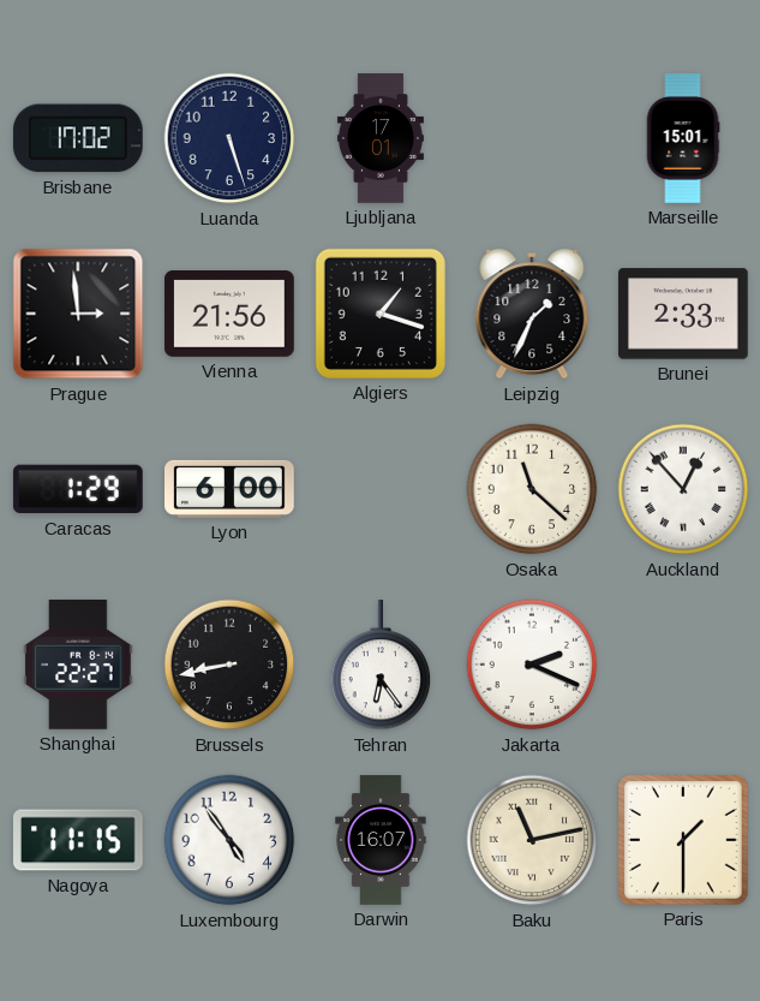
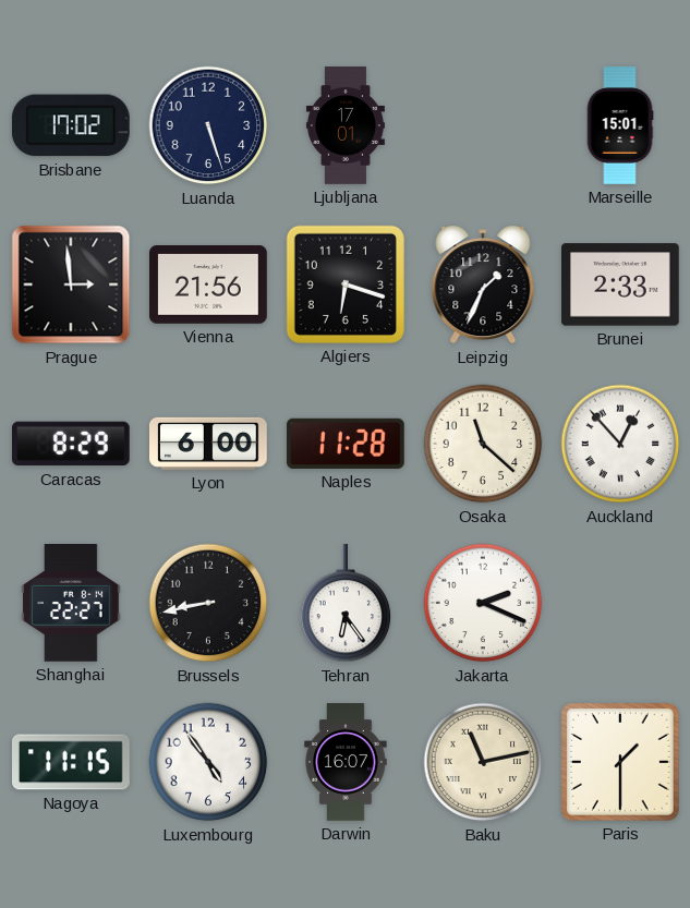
Algiers: 1:18 -> 6:18
Caracas: 1:29 -> 8:29
Naples: none -> 11:28
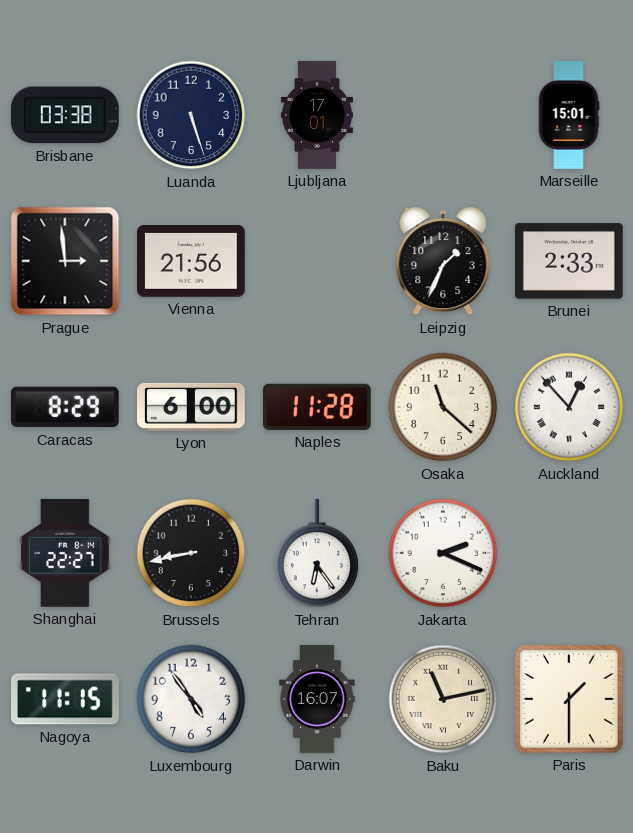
Brisbane: 17:02 -> 03:38
Algiers: 6:18 -> none
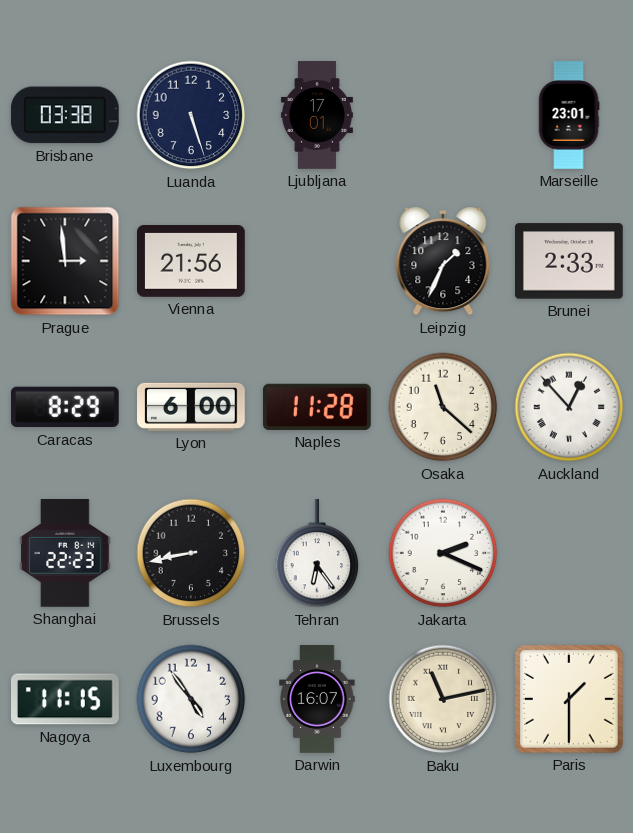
Marseille: 15:01 -> 23:01
Shanghai: 22:27 -> 22:23
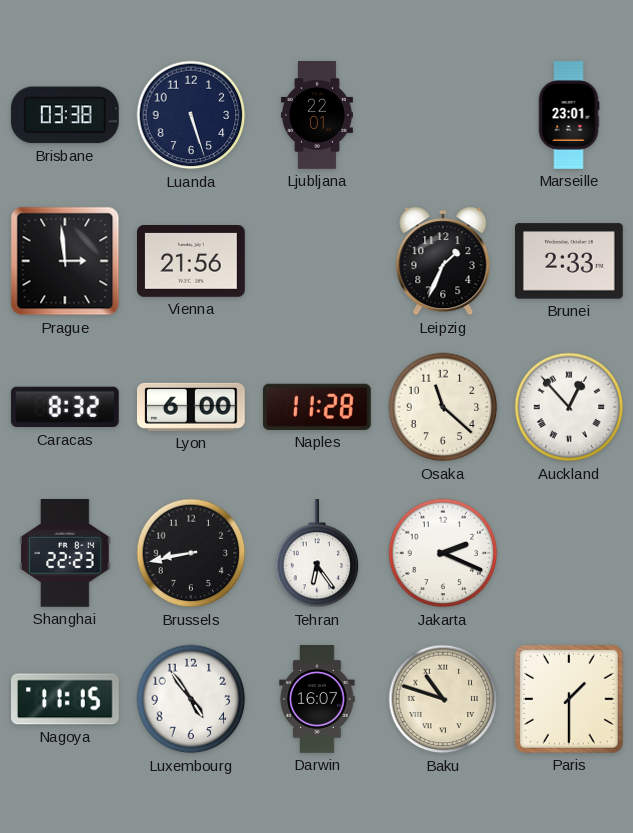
Ljubljana: 17:01 -> 22:01
Caracas: 8:29 -> 8:32
Baku: 11:13 -> 10:48
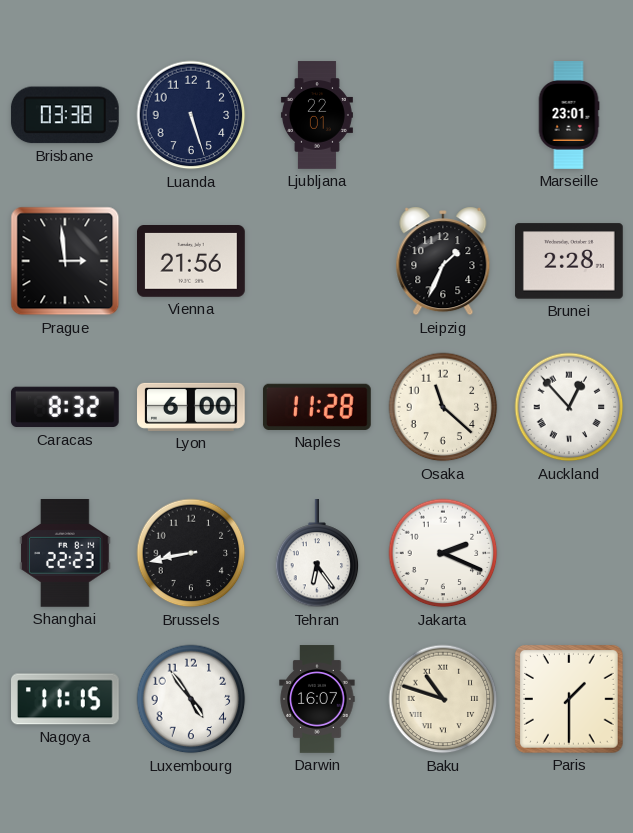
Brunei: 2:33 -> 2:28
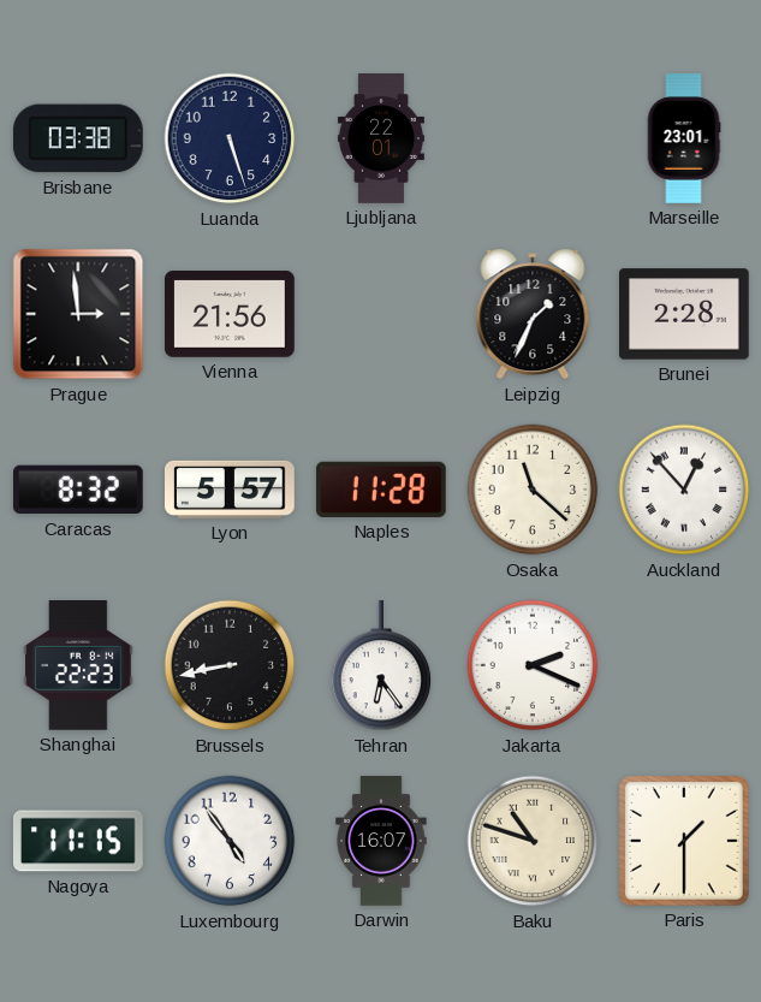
Lyon: 6:00 -> 5:57
